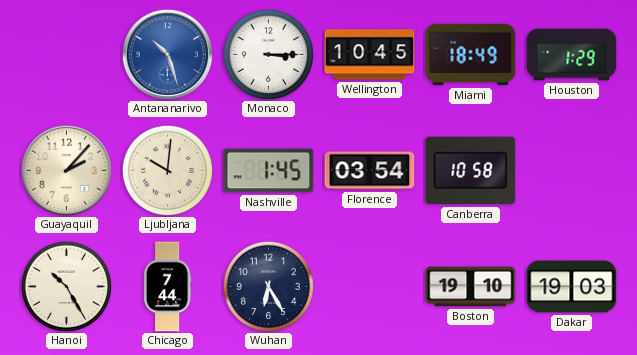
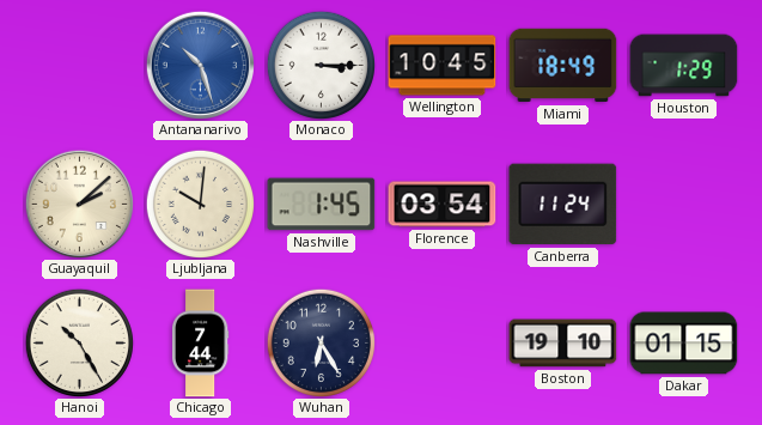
Guayaquil: 2:07 -> 2:08
Canberra: 10:58 -> 11:24
Dakar: 19:03 -> 01:15
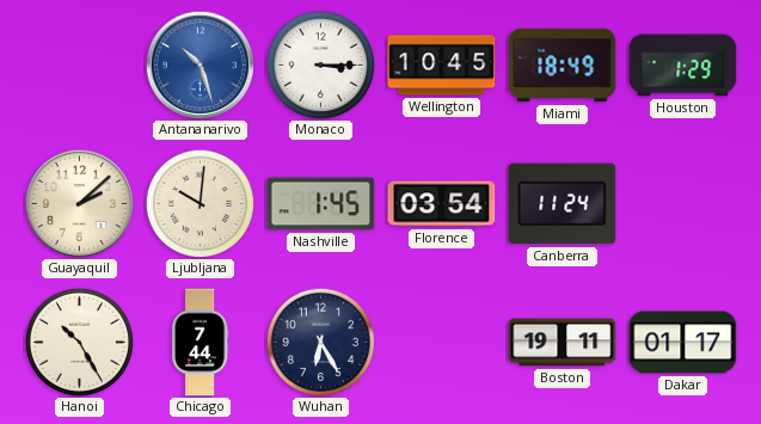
Boston: 19:10 -> 19:11
Dakar: 01:15 -> 01:17
